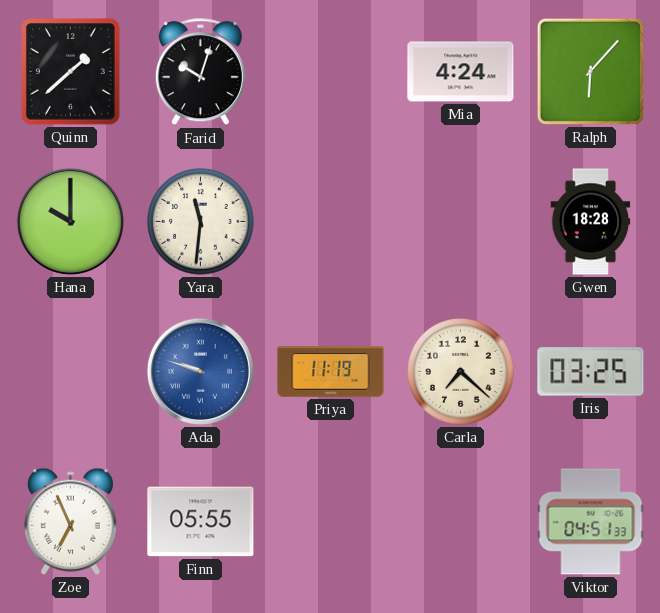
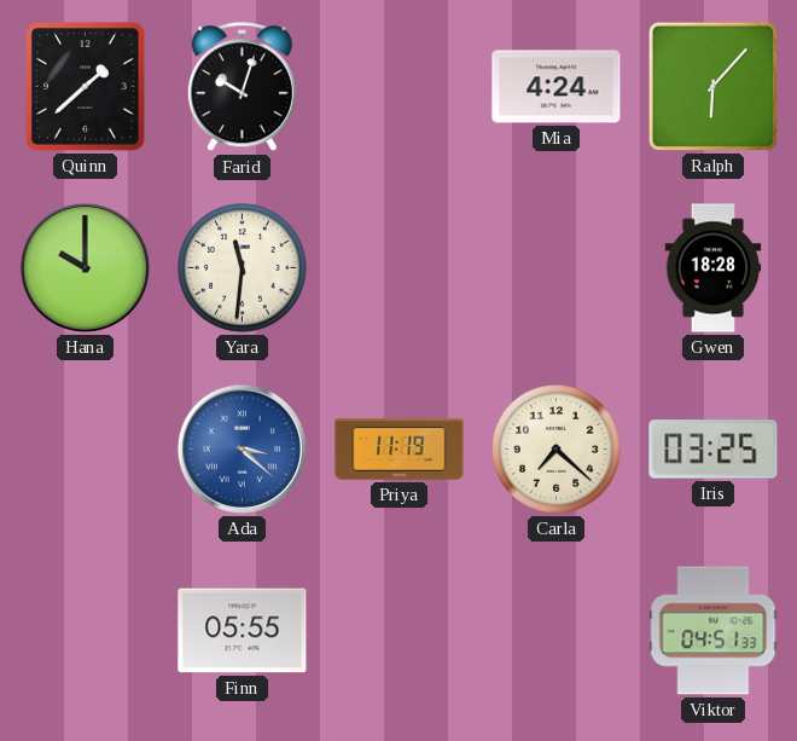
Ada: 9:48 -> 3:22
Zoe: 6:56 -> none
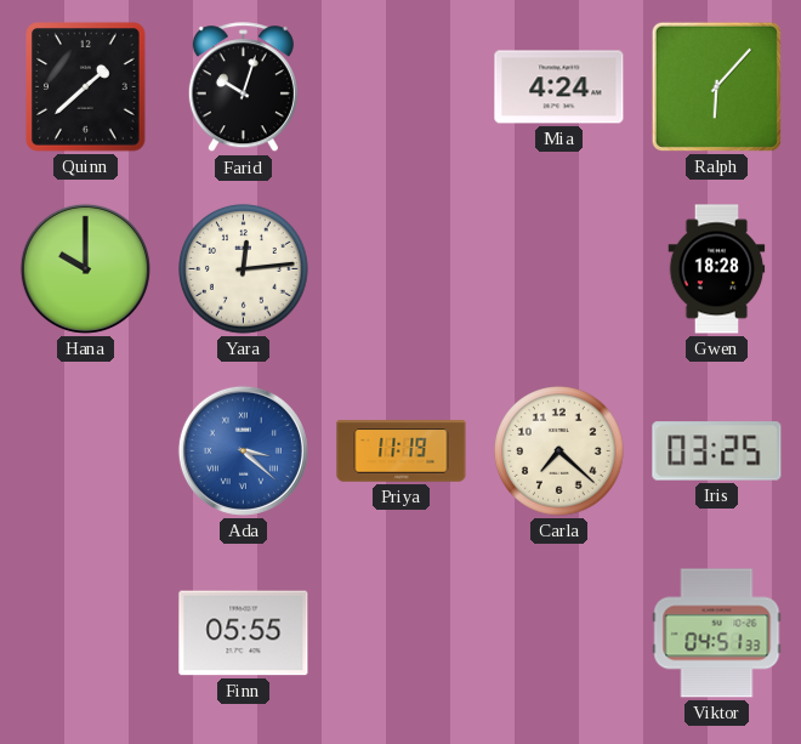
Yara: 11:31 -> 12:14
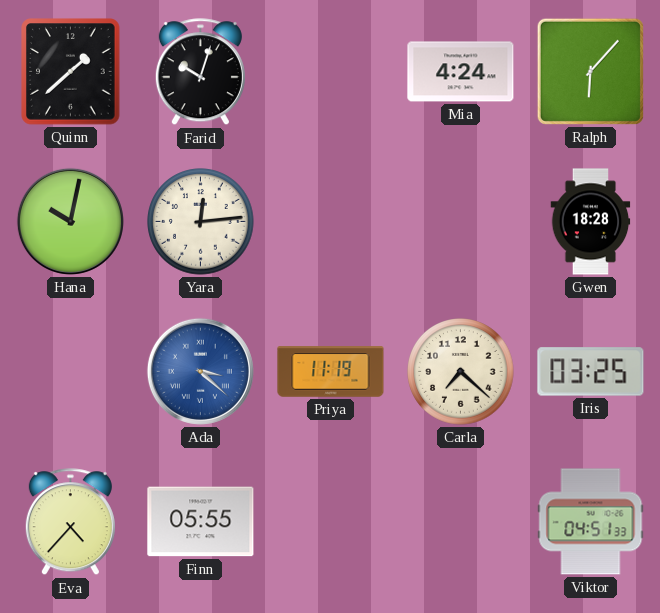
Hana: 10:00 -> 10:02
Eva: none -> 4:37
